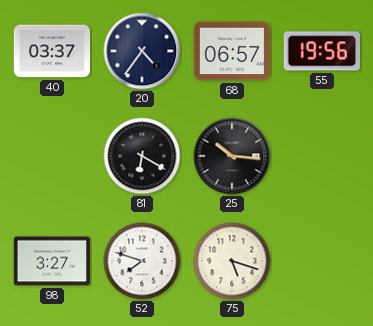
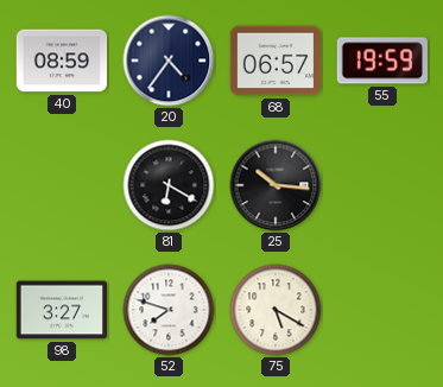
40: 03:37 -> 08:59
55: 19:56 -> 19:59
75: 5:18 -> 5:20
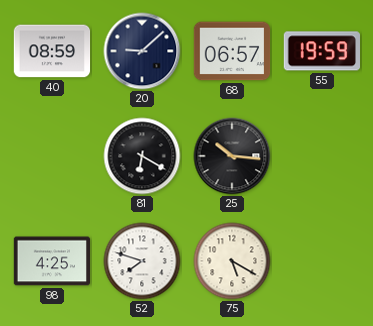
20: 4:36 -> 9:08
98: 3:27 -> 4:25
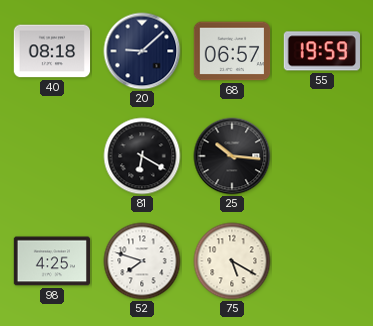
40: 08:59 -> 08:18
